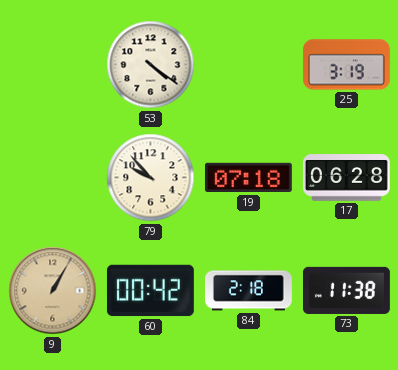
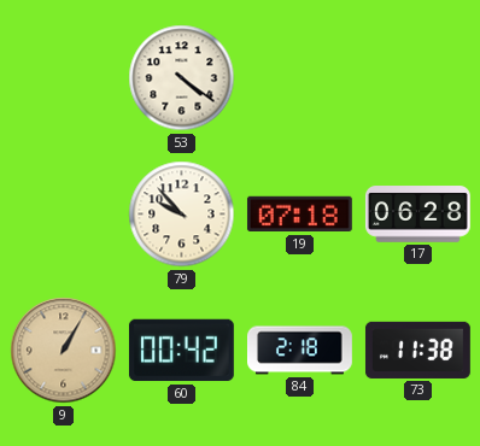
25: 3:19 -> none
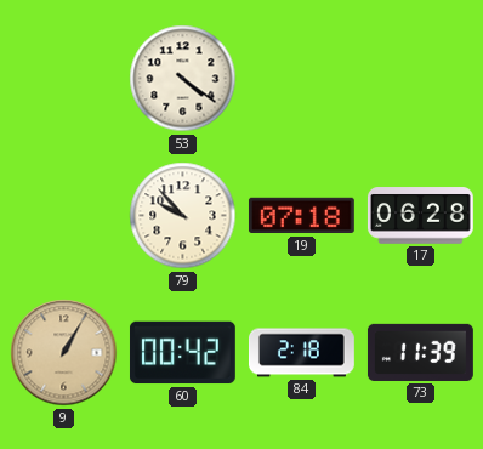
73: 11:38 -> 11:39
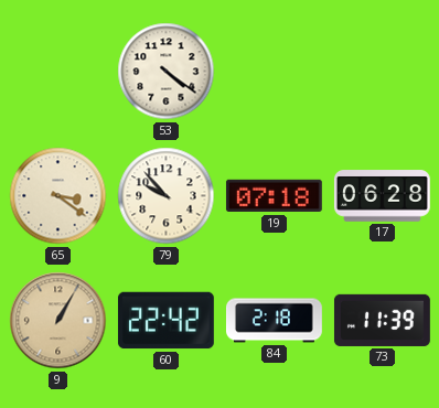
65: none -> 3:21
60: 00:42 -> 22:42
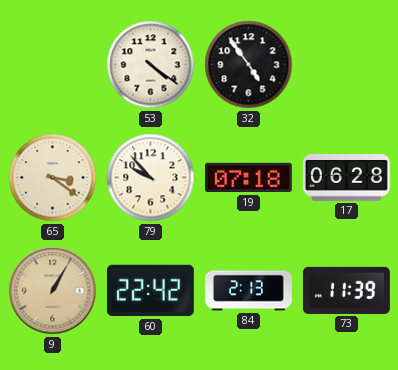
32: none -> 4:54
84: 2:18 -> 2:13
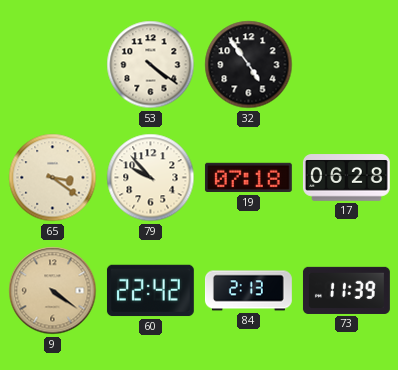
9: 1:05 -> 4:21
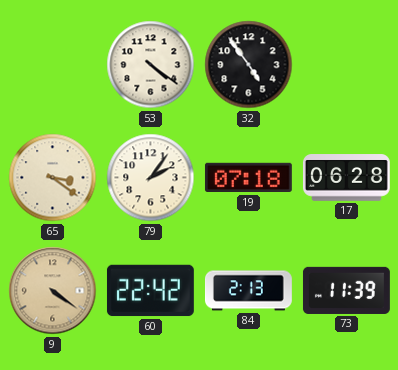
79: 9:53 -> 2:06
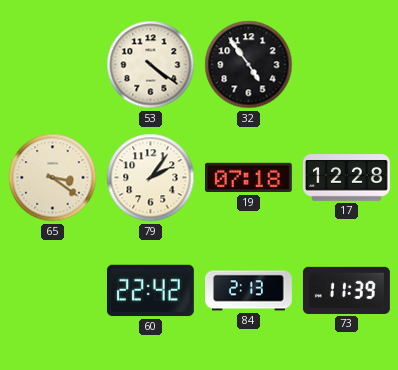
17: 06:28 -> 12:28
9: 4:21 -> none
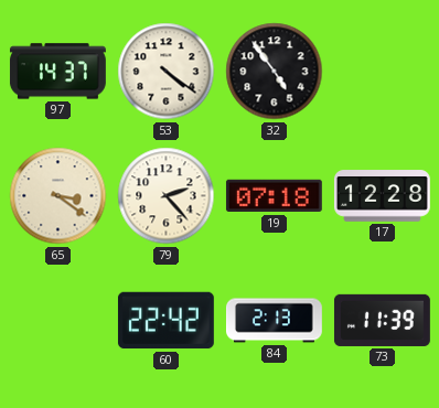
97: none -> 14:37
79: 2:06 -> 2:23
